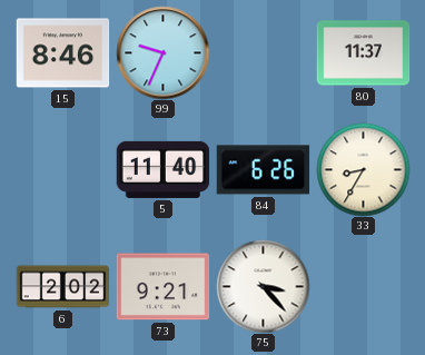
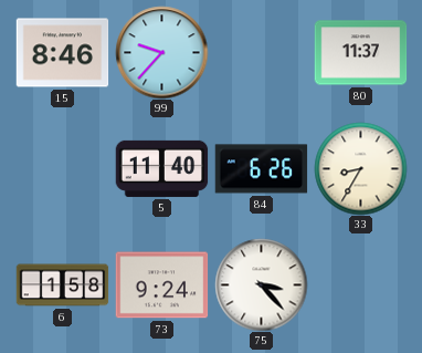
99: 9:34 -> 9:37
6: 2:02 -> 1:58
73: 9:21 -> 9:24
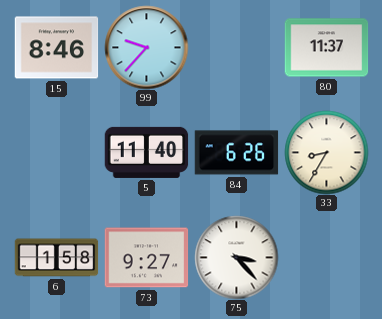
73: 9:24 -> 9:27
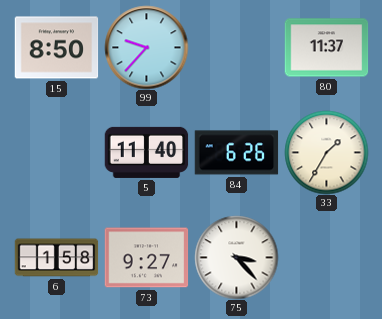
15: 8:46 -> 8:50
33: 8:35 -> 1:35
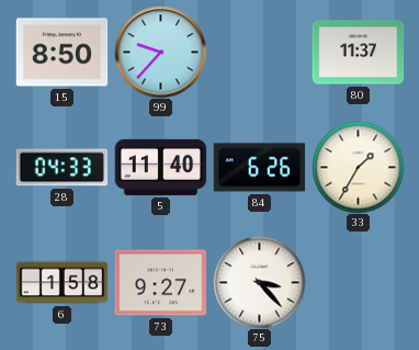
28: none -> 04:33
